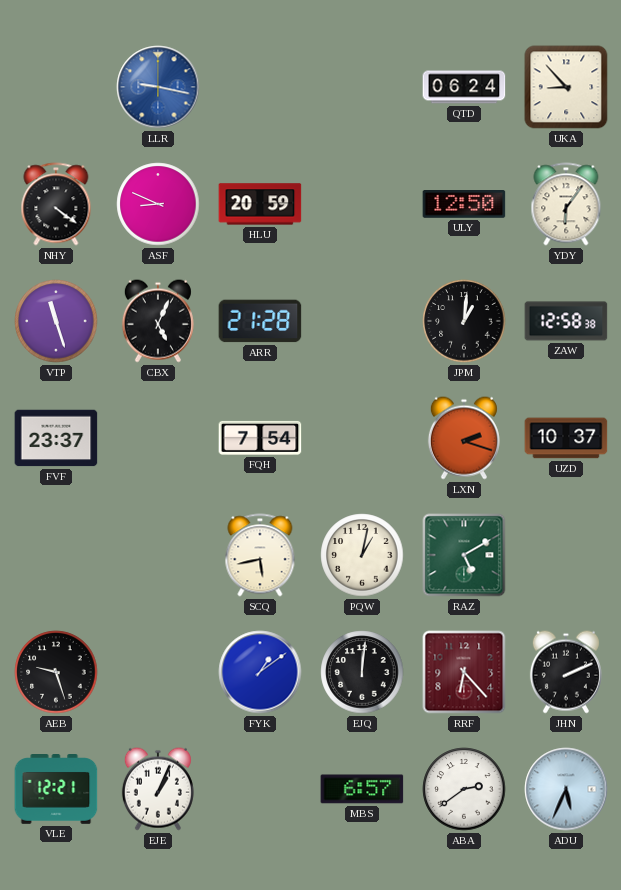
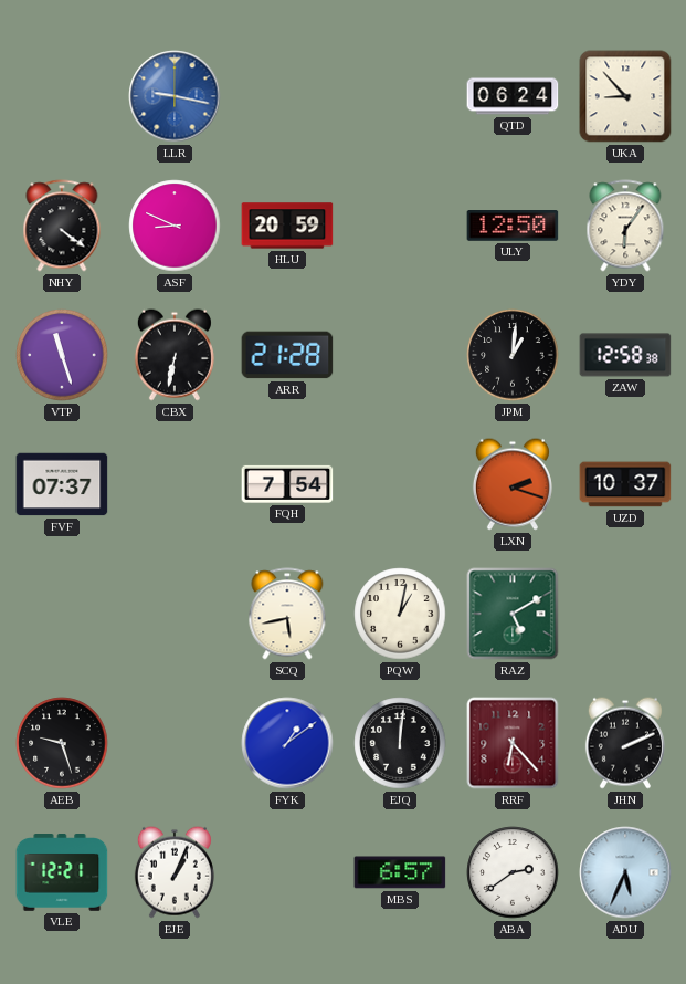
CBX: 5:04 -> 6:32
FVF: 23:37 -> 07:37
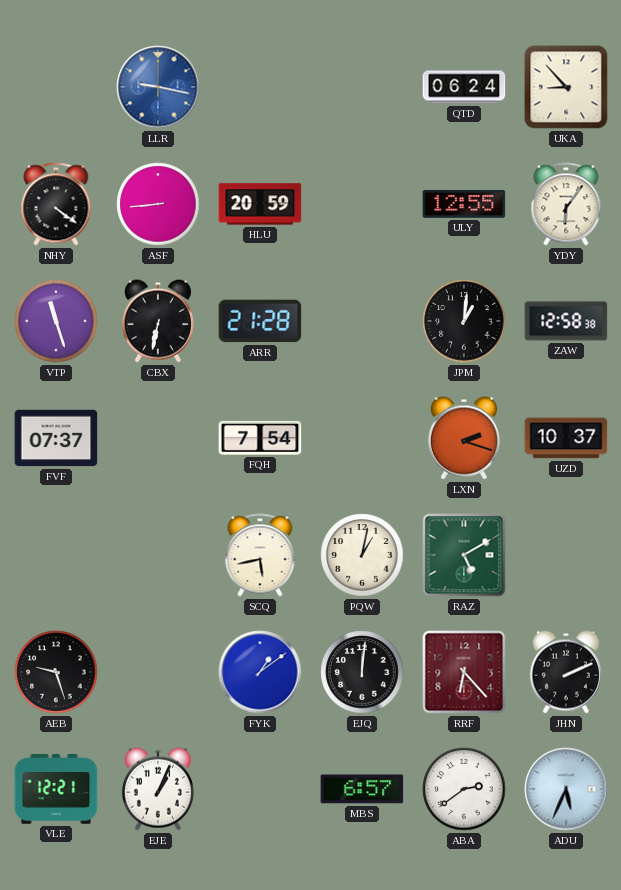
ASF: 8:49 -> 8:44
ULY: 12:50 -> 12:55
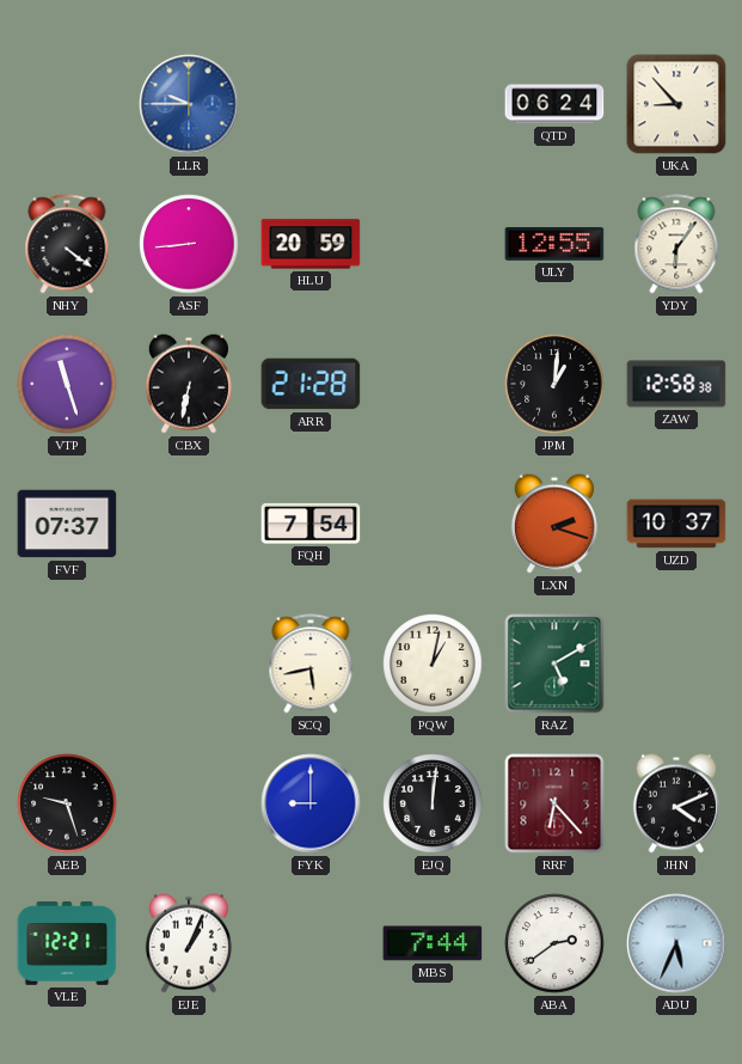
LLR: 9:17 -> 9:45
FYK: 1:09 -> 9:00
JHN: 2:11 -> 4:11
MBS: 6:57 -> 7:44
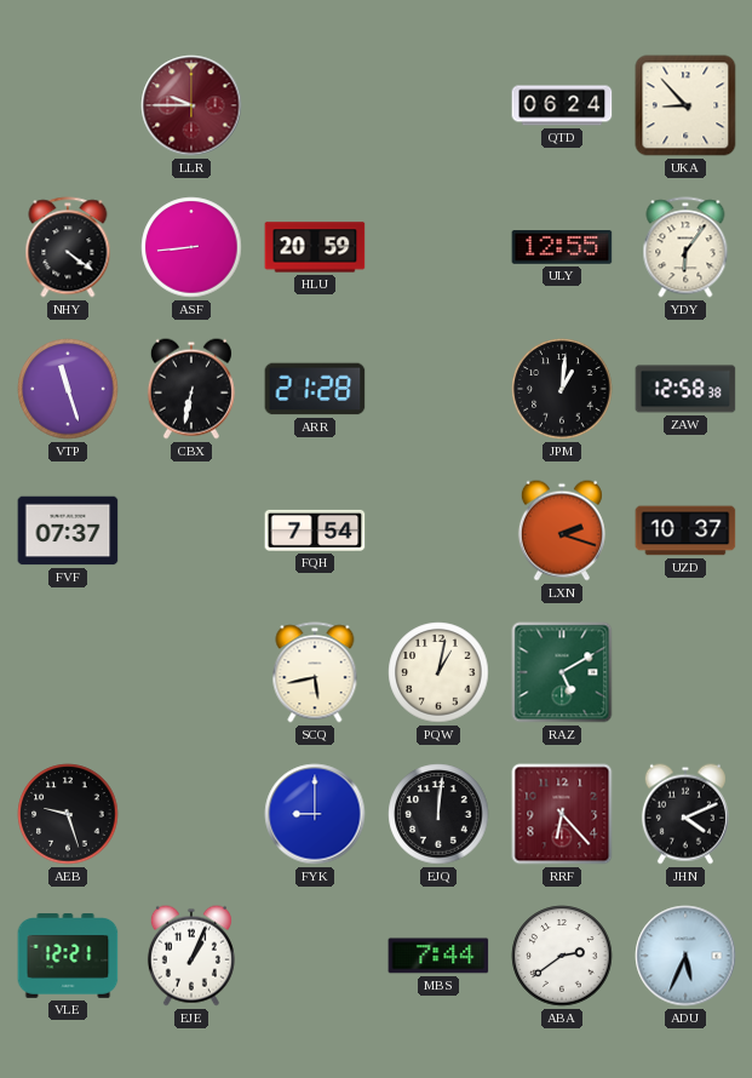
LLR dial: blue -> burgundy
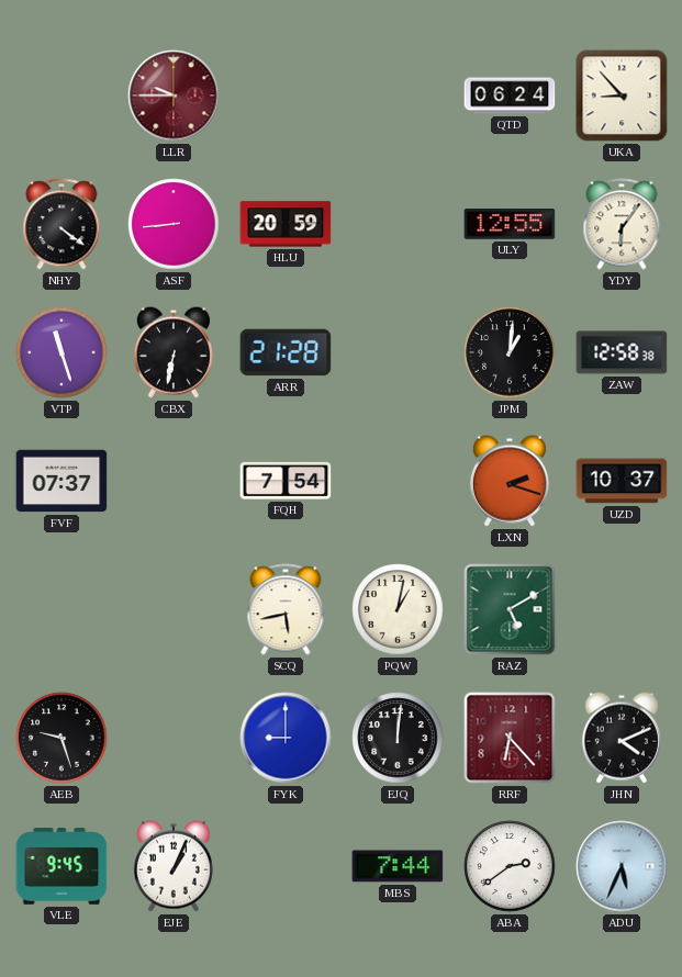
VLE: 12:21 -> 9:45
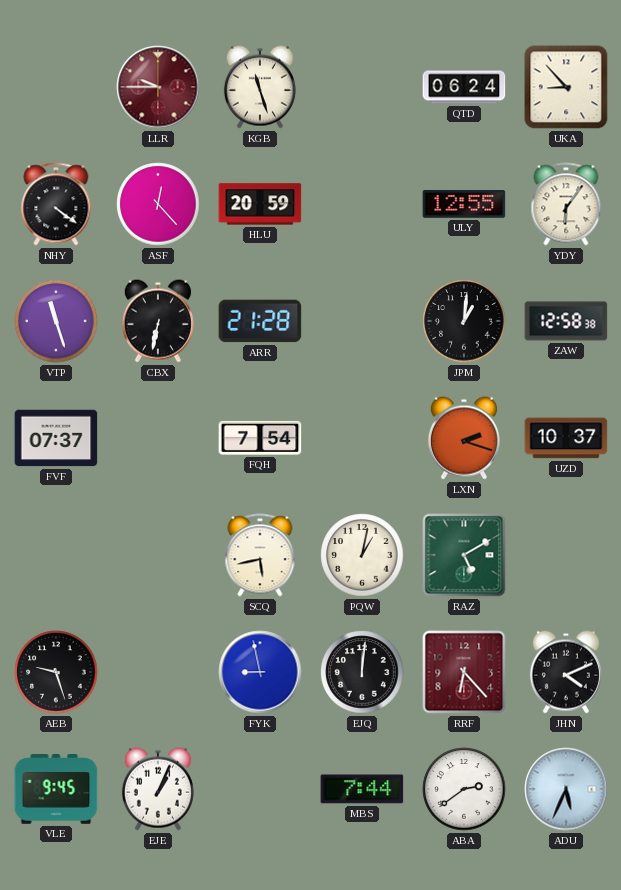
KGB: none -> 11:27
ASF: 8:44 -> 12:23
FYK: 9:00 -> 8:58
